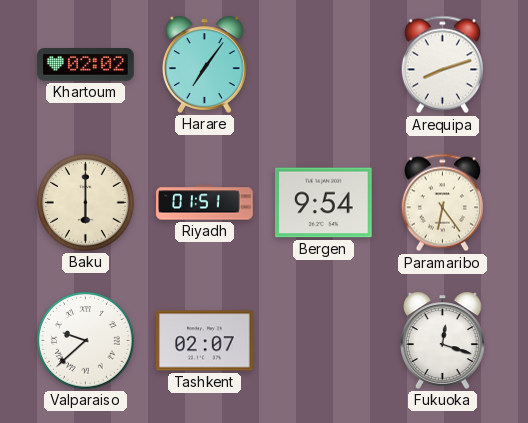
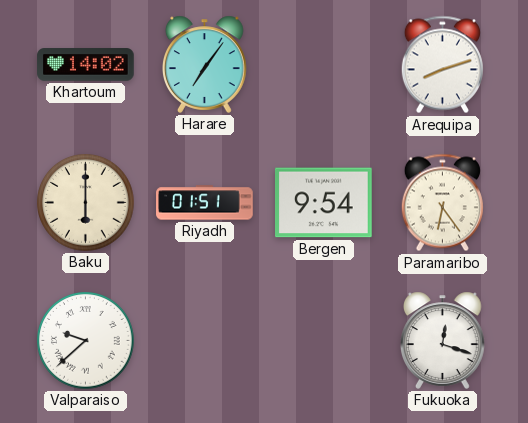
Khartoum: 02:02 -> 14:02
Tashkent: 02:07 -> none
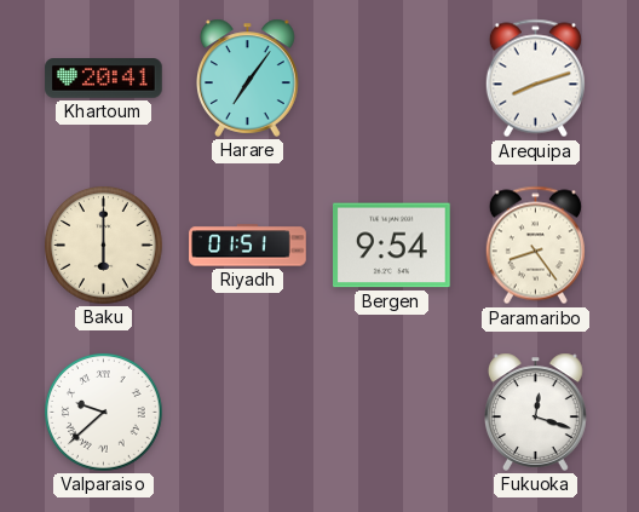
Khartoum: 14:02 -> 20:41
Paramaribo: 6:24 -> 8:24
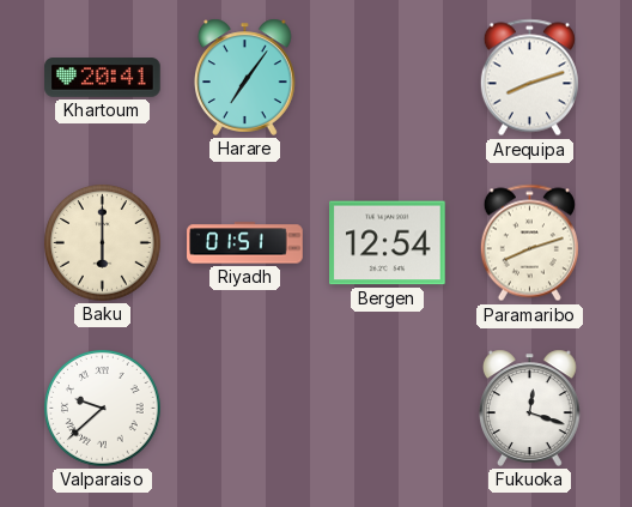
Bergen: 9:54 -> 12:54
Paramaribo: 8:24 -> 8:12
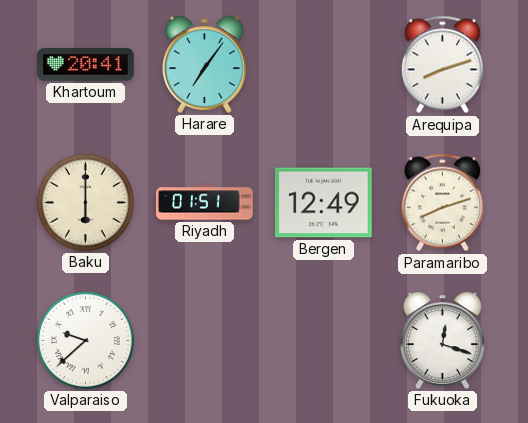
Bergen: 12:54 -> 12:49
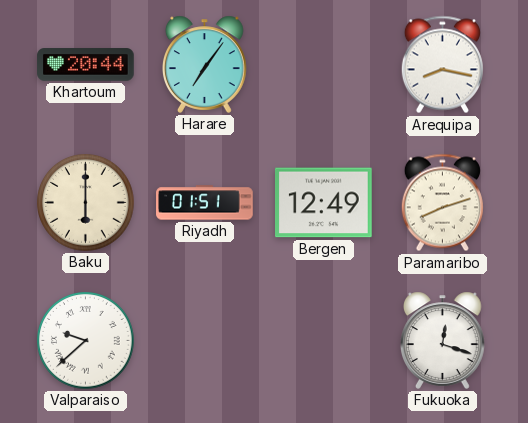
Khartoum: 20:41 -> 20:44
Arequipa: 8:12 -> 8:17
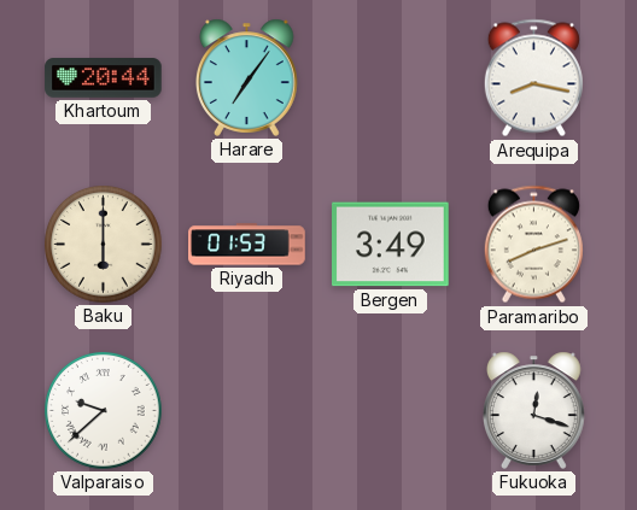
Riyadh: 01:51 -> 01:53
Bergen: 12:49 -> 3:49
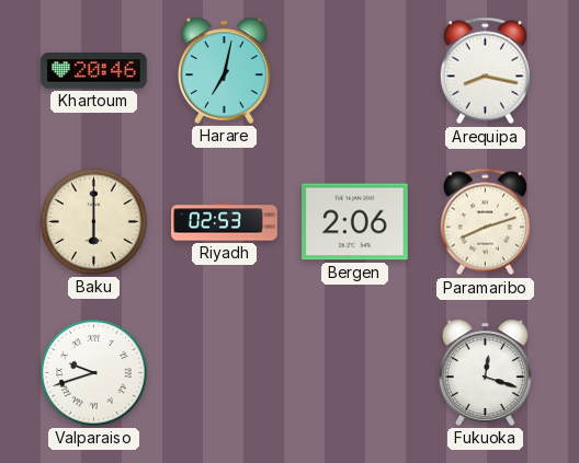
Khartoum: 20:44 -> 20:46
Harare: 7:06 -> 7:02
Riyadh: 01:53 -> 02:53
Bergen: 3:49 -> 2:06
Valparaiso: 9:38 -> 9:42
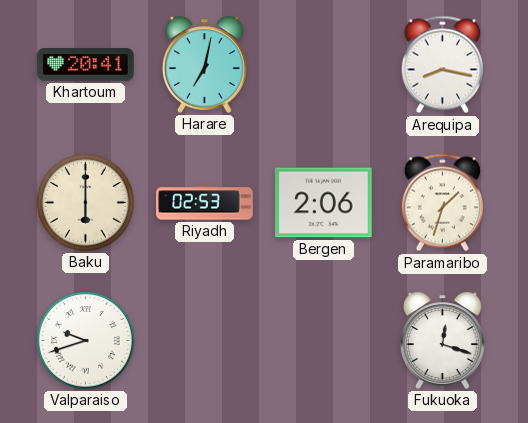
Khartoum: 20:46 -> 20:41
Paramaribo: 8:12 -> 1:33
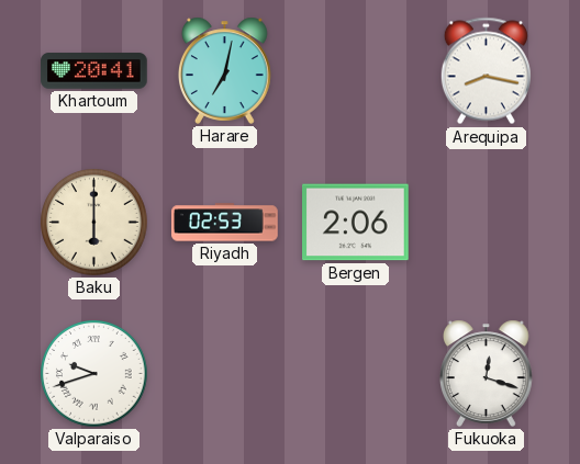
Paramaribo: 1:33 -> none
